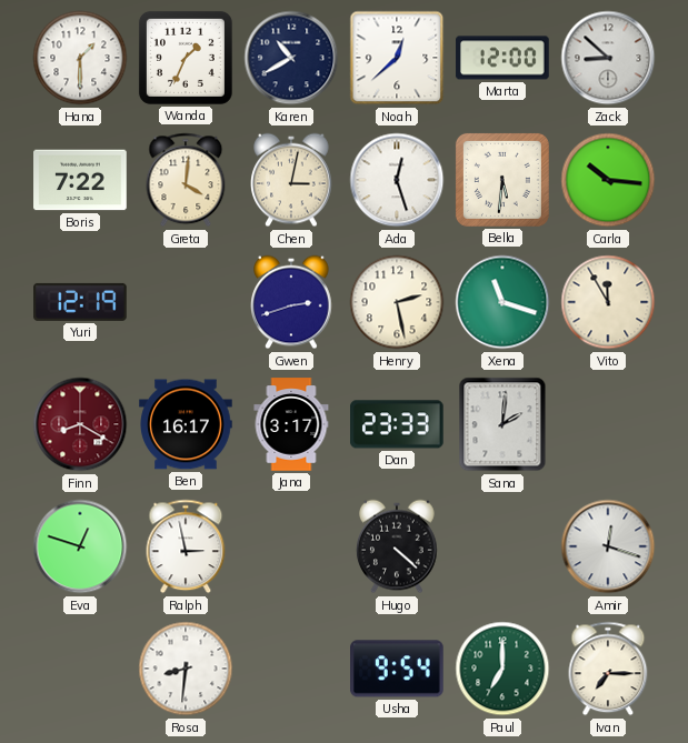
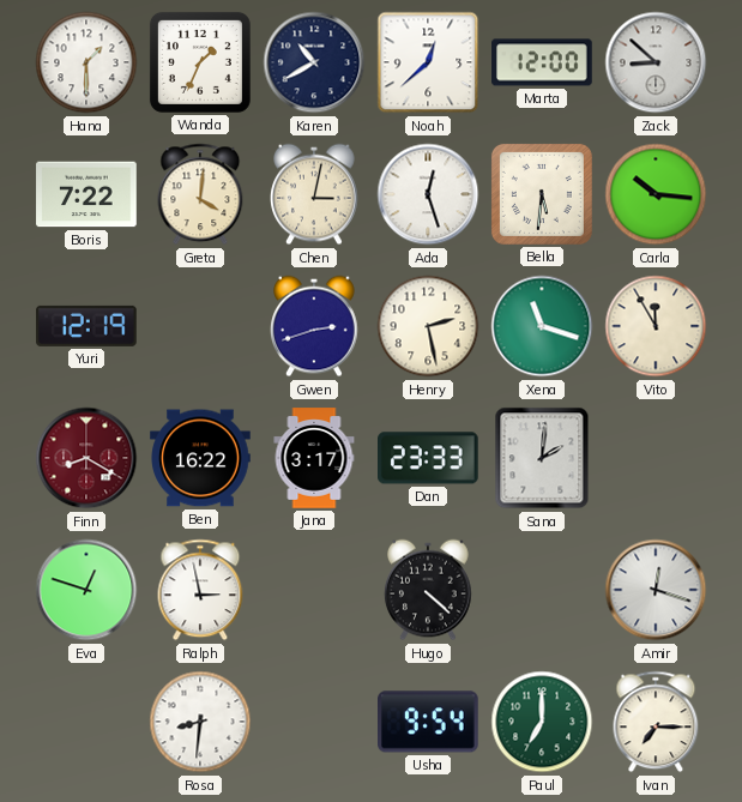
Ben: 16:17 -> 16:22
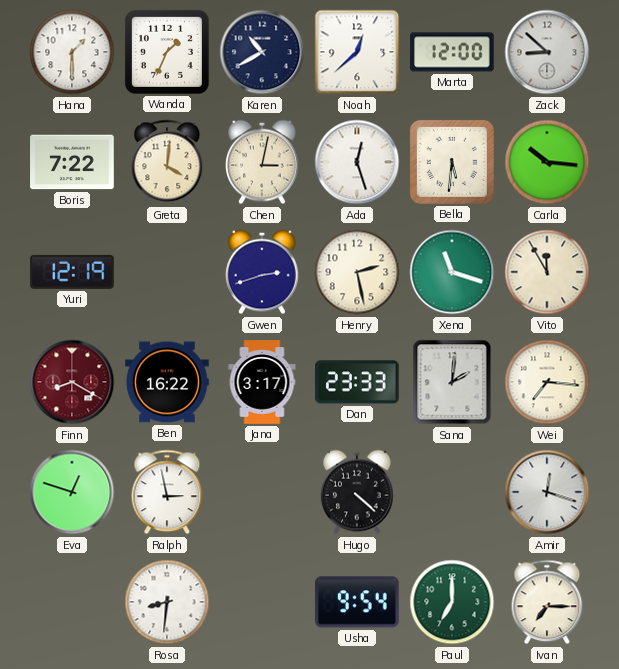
Wei: none -> 7:16
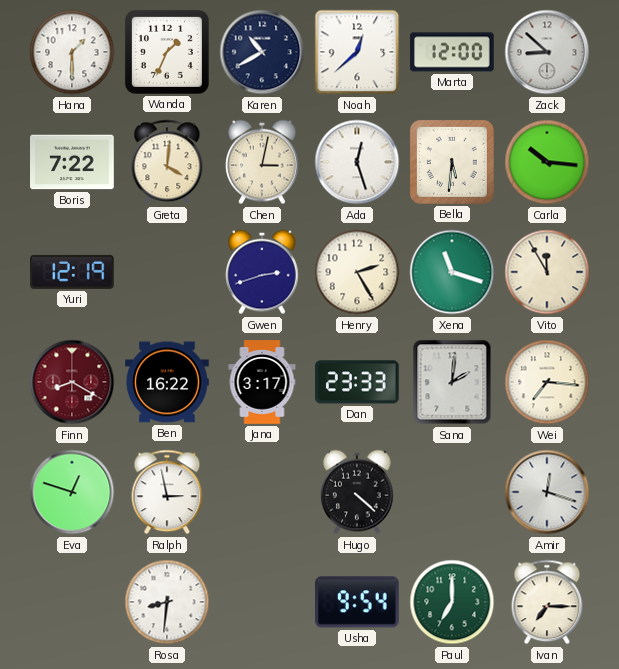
Henry: 2:28 -> 2:25
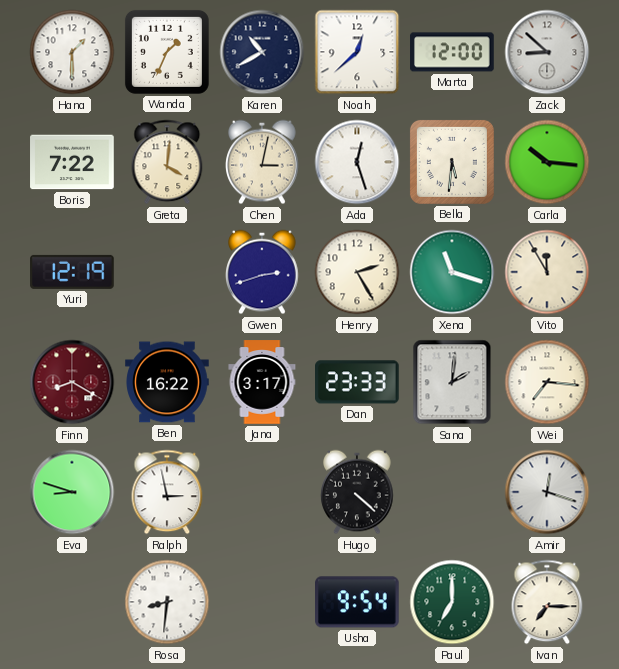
Eva: 12:48 -> 8:48
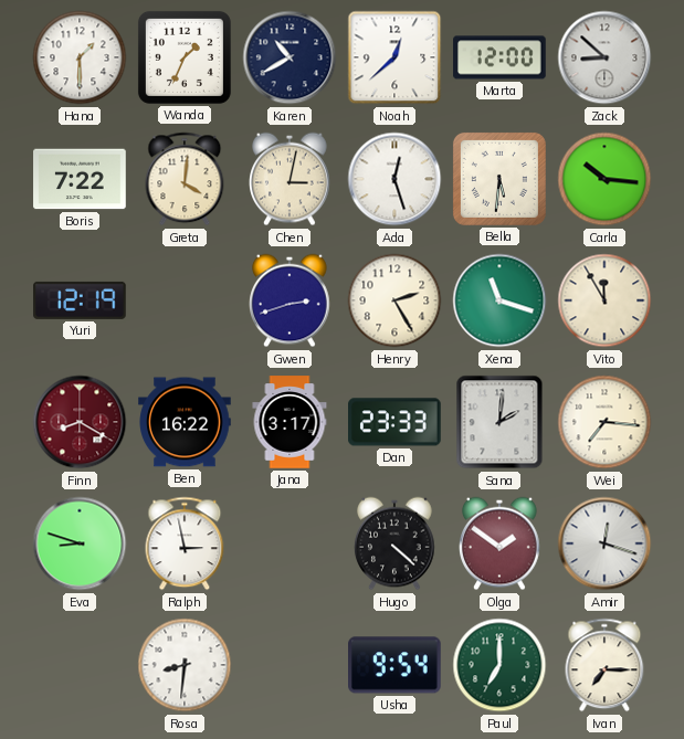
Olga: none -> 1:51
